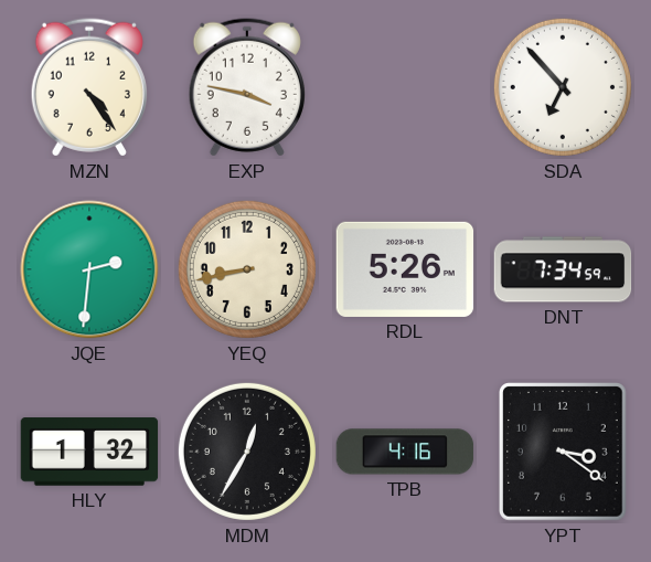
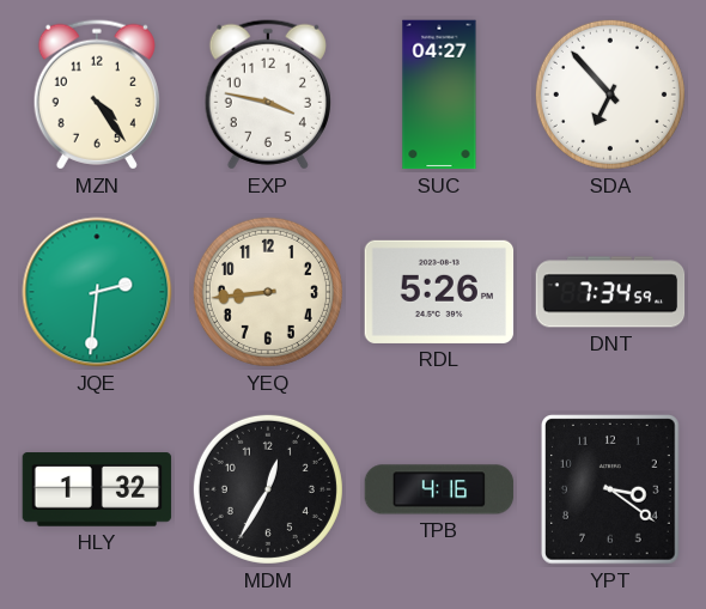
SUC: none -> 04:27
YEQ: 8:43 -> 8:44
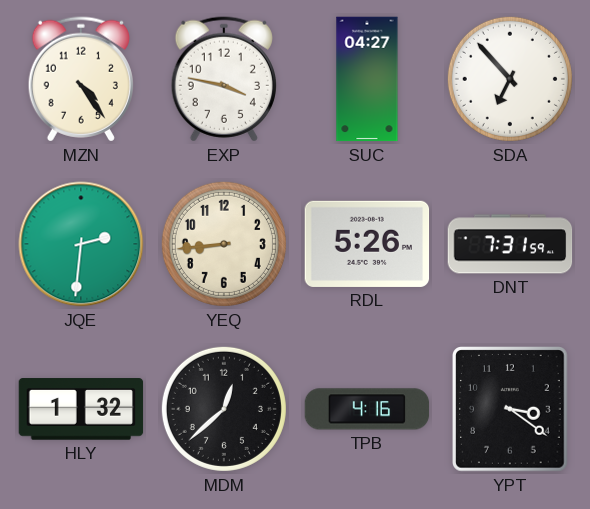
DNT: 7:34 -> 7:31
MDM: 12:35 -> 12:38
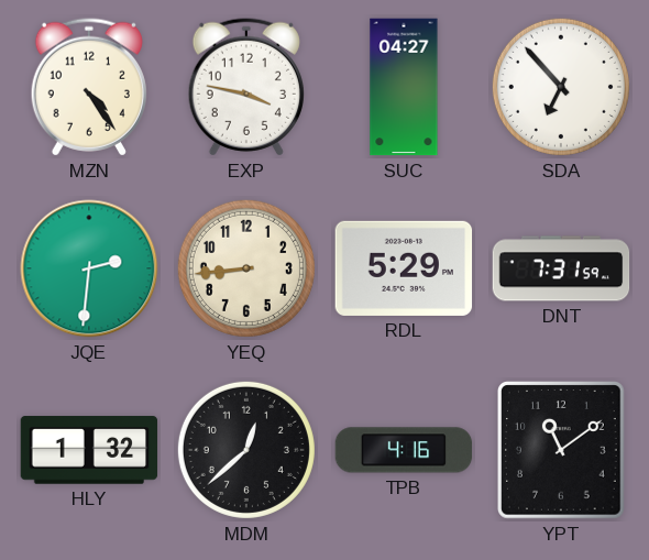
RDL: 5:26 -> 5:29
YPT: 3:21 -> 11:09
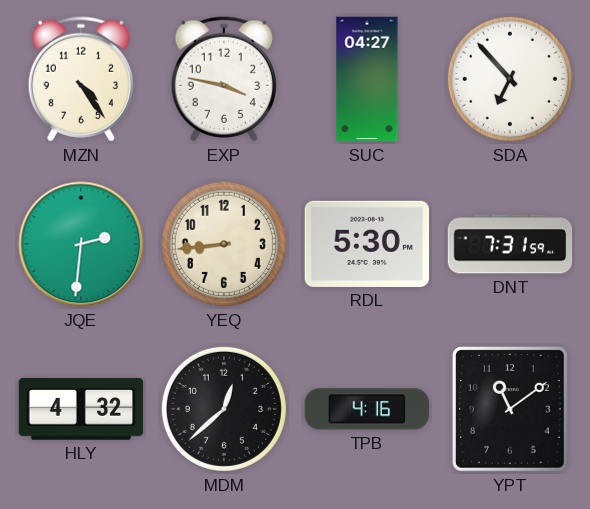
RDL: 5:29 -> 5:30
HLY: 1:32 -> 4:32
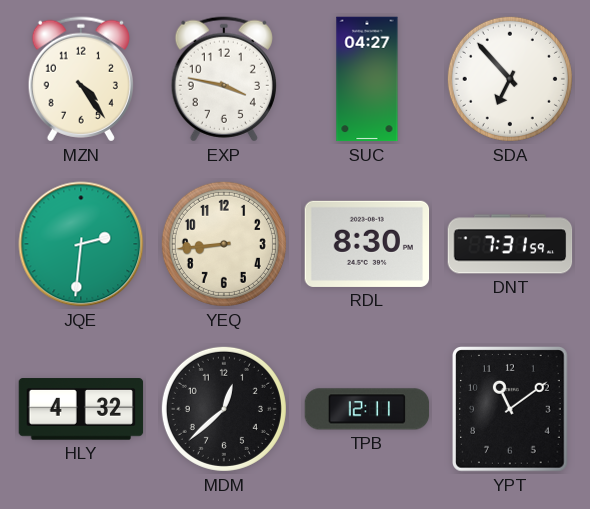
RDL: 5:30 -> 8:30
TPB: 4:16 -> 12:11
